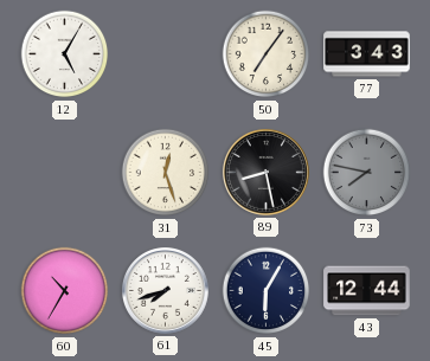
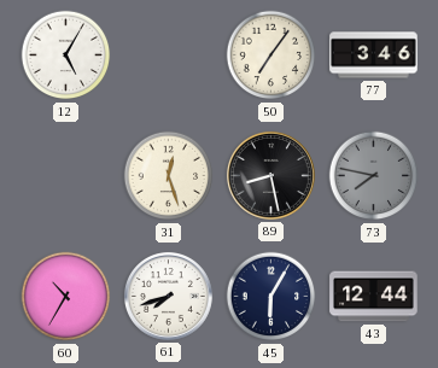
77: 3:43 -> 3:46
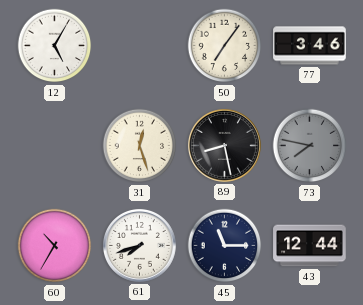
45: 6:05 -> 11:15
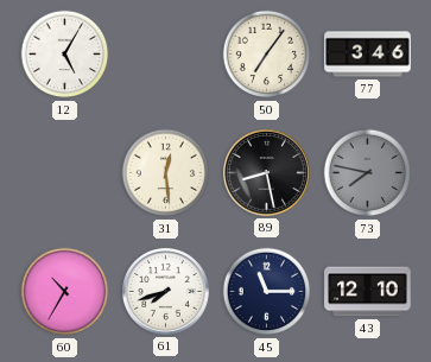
31: 12:27 -> 12:29
43: 12:44 -> 12:10
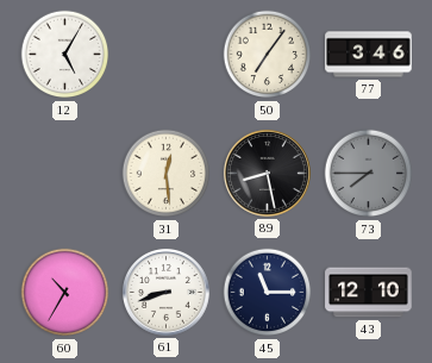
73: 7:47 -> 7:45
61: 7:42 -> 8:42
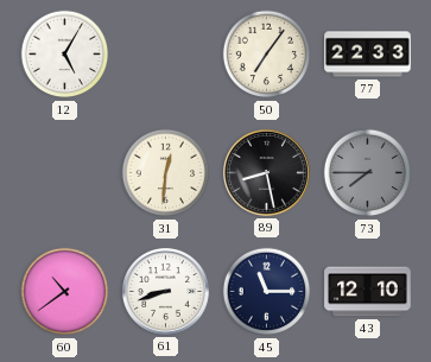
77: 3:46 -> 22:33
31: 12:29 -> 12:31
60: 10:35 -> 10:39
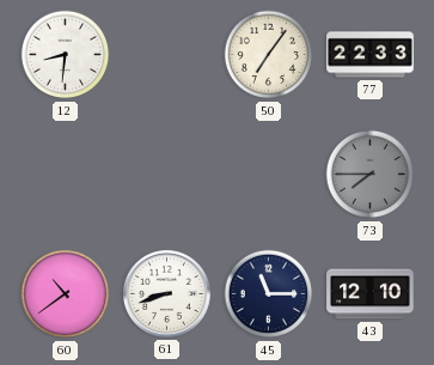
12: 5:05 -> 8:31
31: 12:31 -> none
89: 8:28 -> none
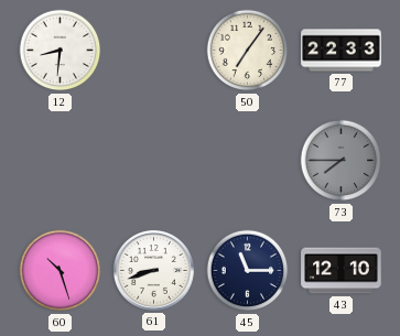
60: 10:39 -> 10:27
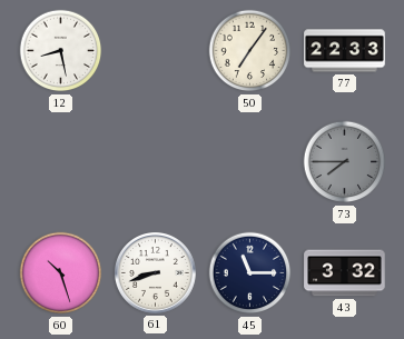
12: 8:31 -> 8:28
43: 12:10 -> 3:32
